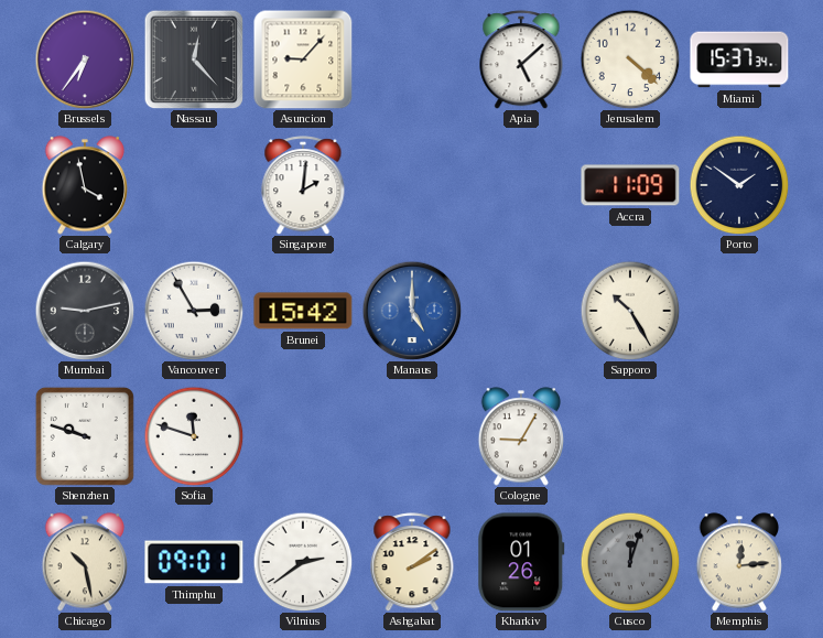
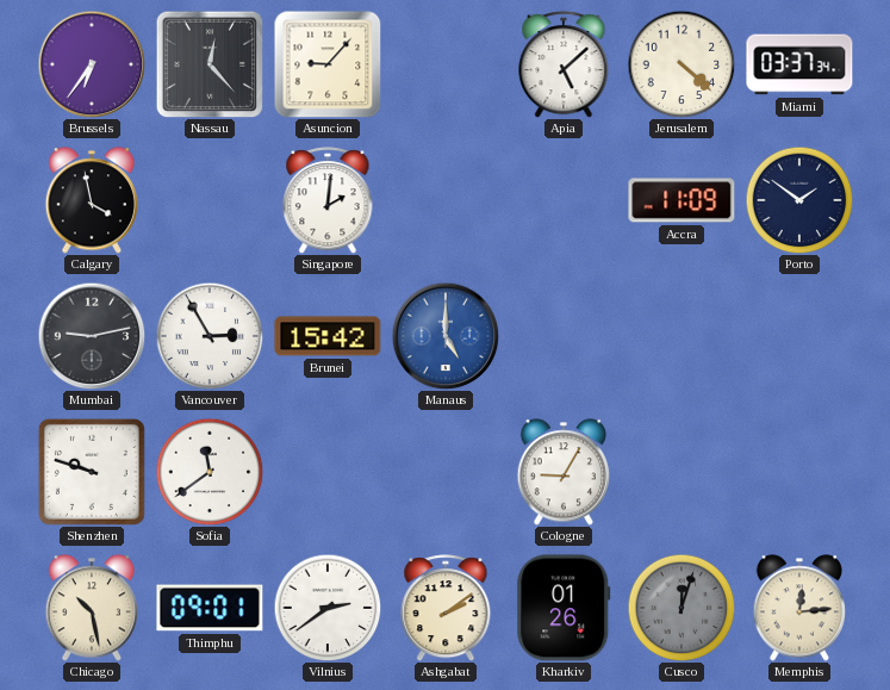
Miami: 15:37 -> 03:37
Sapporo: 10:25 -> none
Sofia: 11:48 -> 11:39
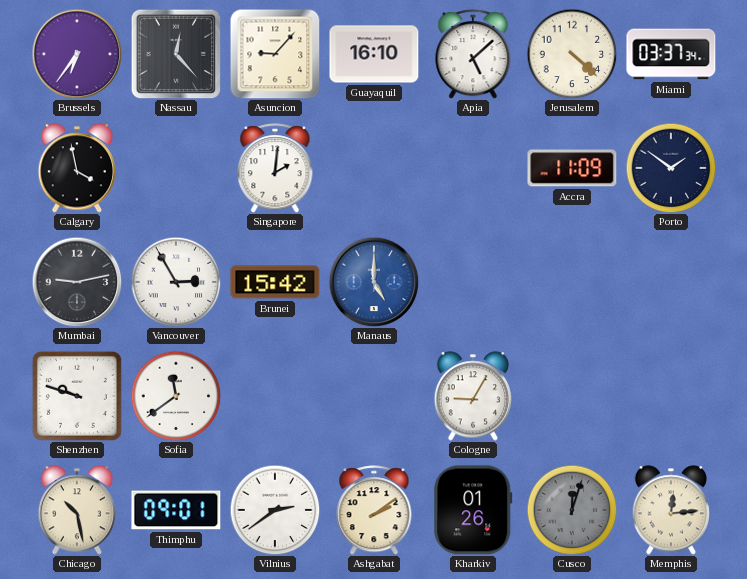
Guayaquil: none -> 16:10
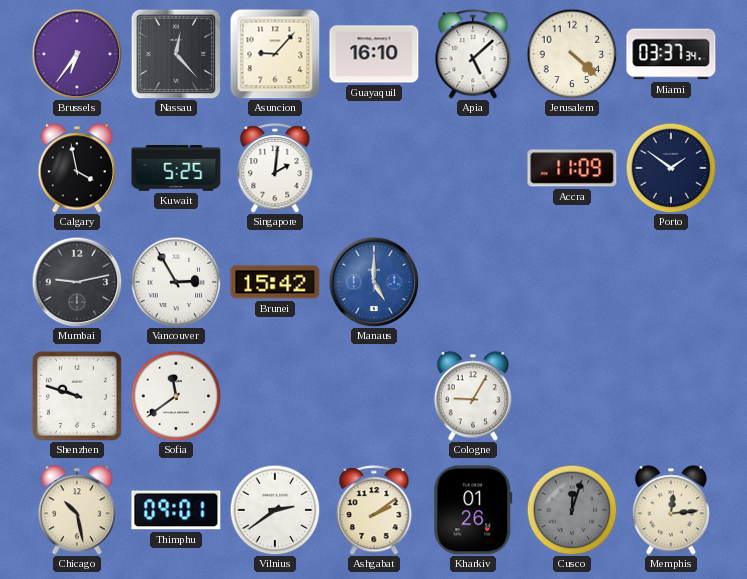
Kuwait: none -> 5:25
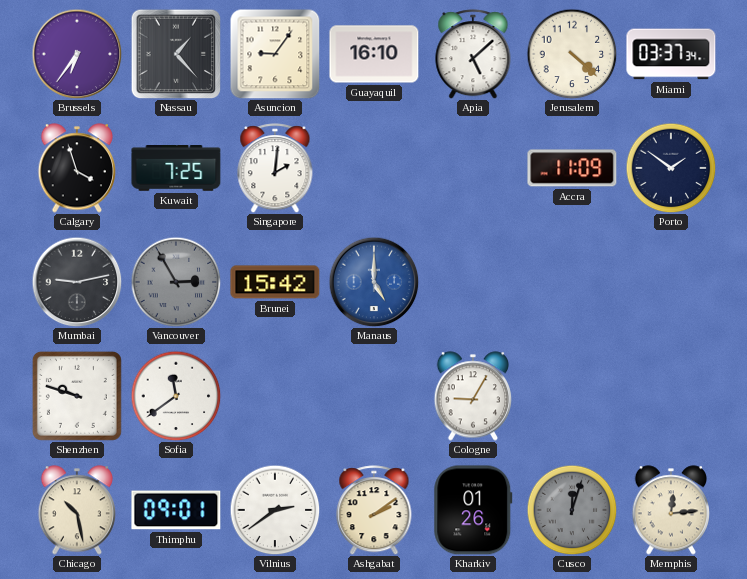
Nassau: 12:23 -> 1:23
Asuncion: 9:07 -> 9:06
Calgary: 3:58 -> 3:57
Kuwait: 5:25 -> 7:25
Vancouver dial: white -> grey
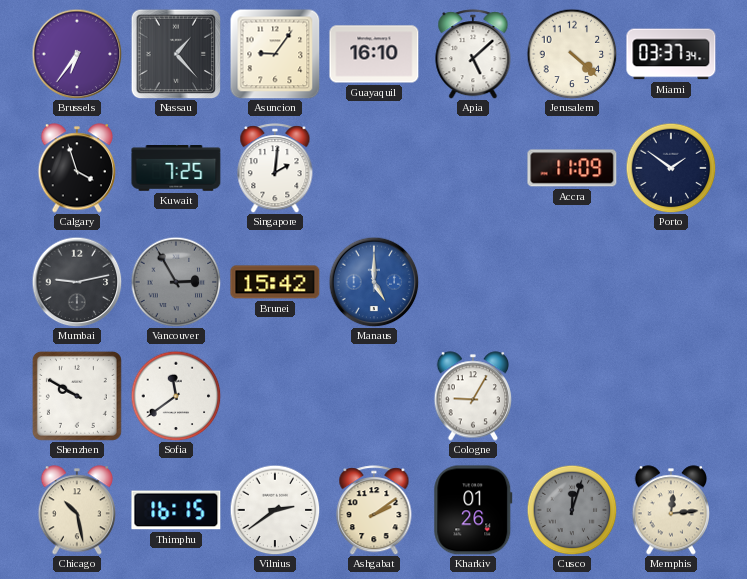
Shenzhen: 9:48 -> 9:50
Thimphu: 09:01 -> 16:15
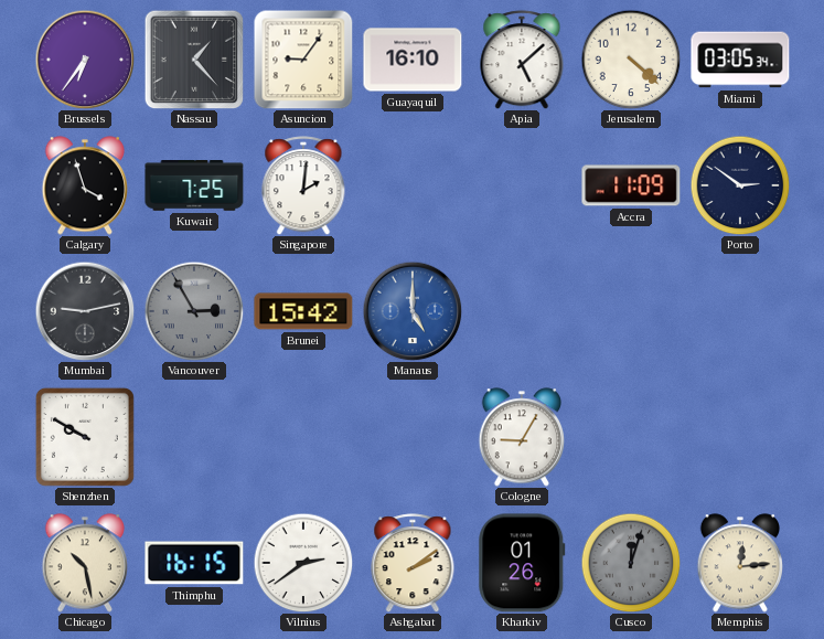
Miami: 03:37 -> 03:05
Porto: 1:51 -> 2:51
Sofia: 11:39 -> none
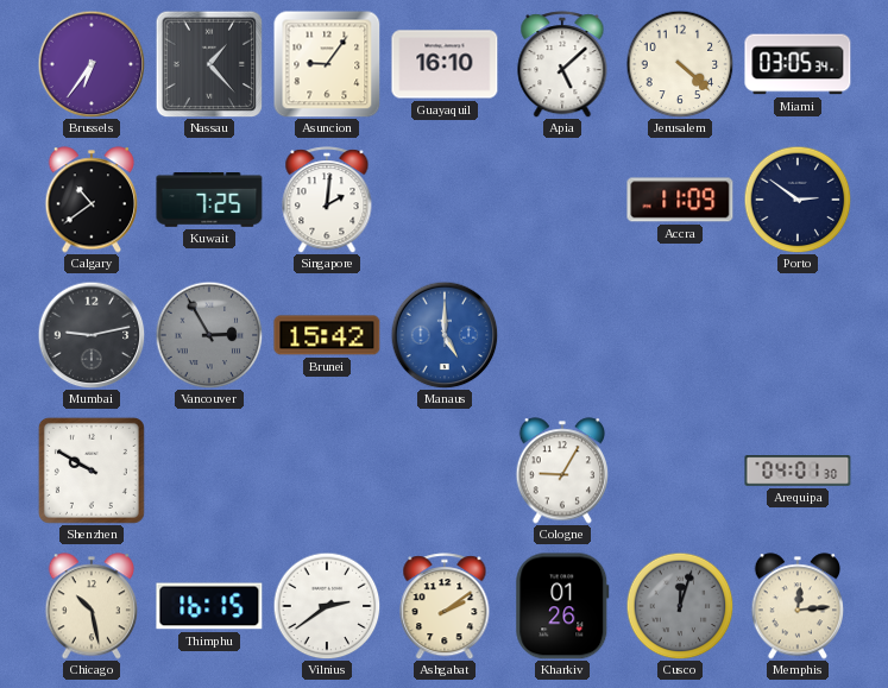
Calgary: 3:57 -> 10:39
Arequipa: none -> 04:01
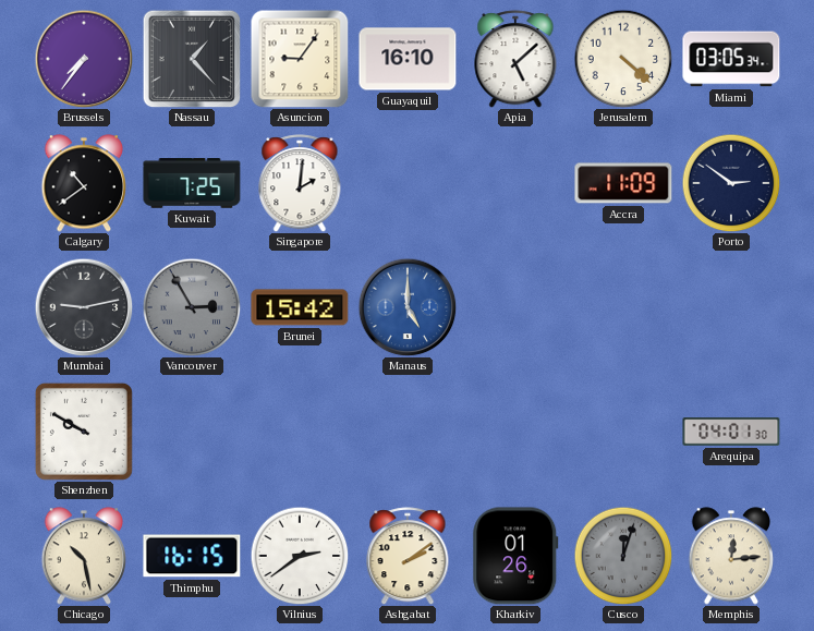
Brussels: 6:36 -> 7:36
Cologne: 9:05 -> none
